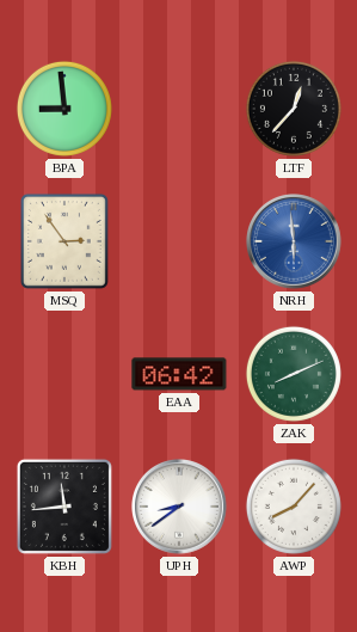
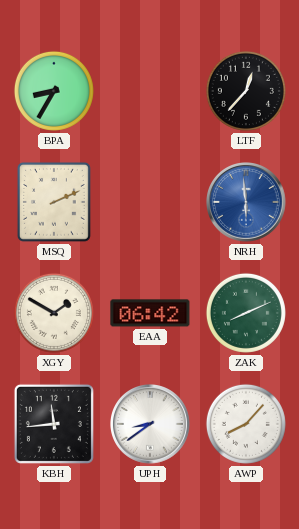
BPA: 8:59 -> 8:35
MSQ: 2:54 -> 2:11
XGY: none -> 1:50
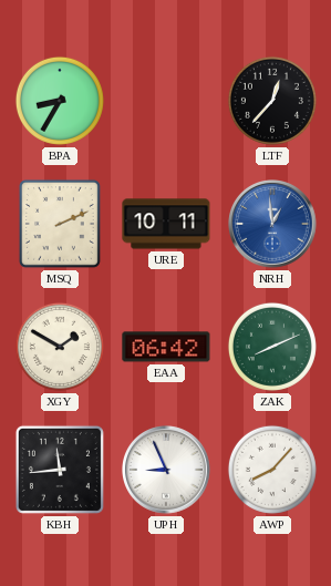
URE: none -> 10:11
NRH: 5:59 -> 12:59
UPH: 8:39 -> 8:56
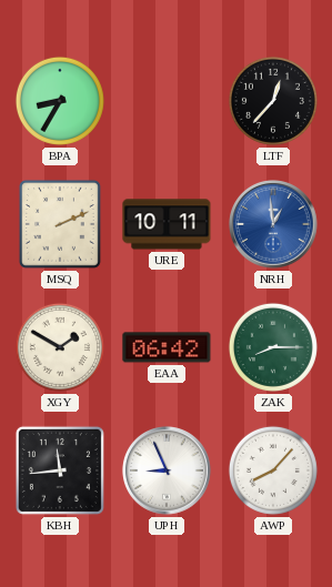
ZAK: 8:11 -> 8:15
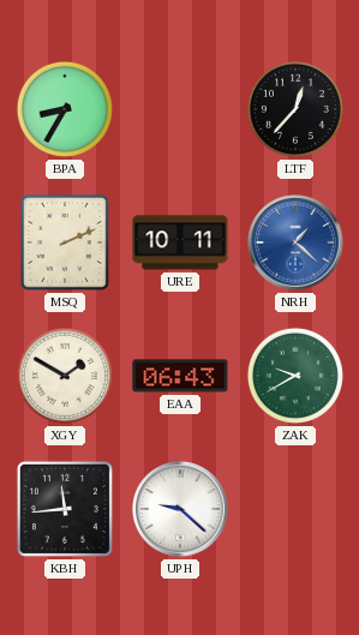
NRH: 12:59 -> 1:22
EAA: 06:42 -> 06:43
ZAK: 8:15 -> 9:40
UPH: 8:56 -> 9:22
AWP: 8:07 -> none
